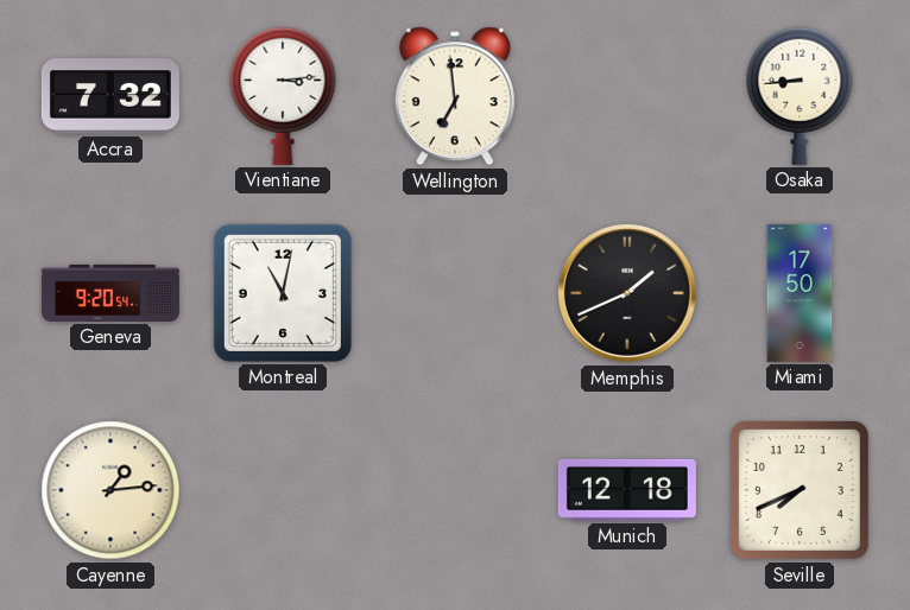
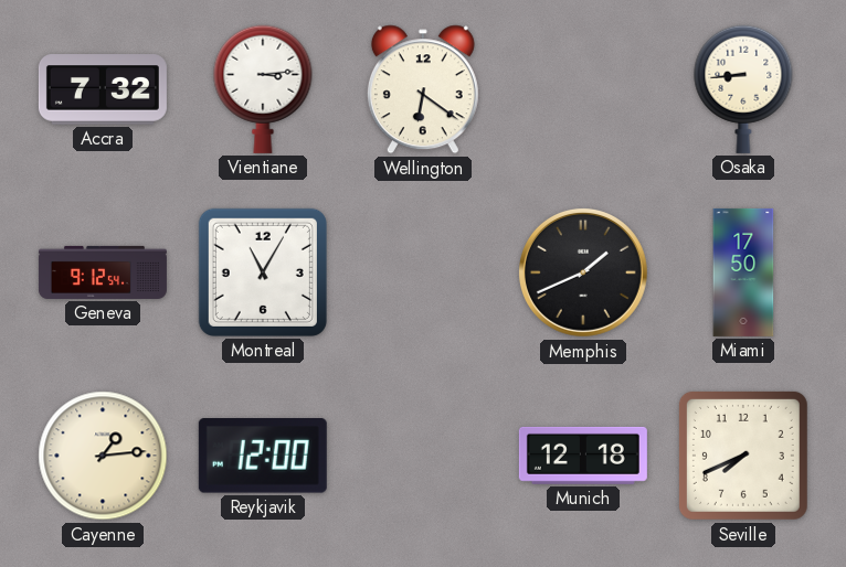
Wellington: 6:59 -> 6:21
Geneva: 9:20 -> 9:12
Montreal: 11:02 -> 11:05
Reykjavik: none -> 12:00
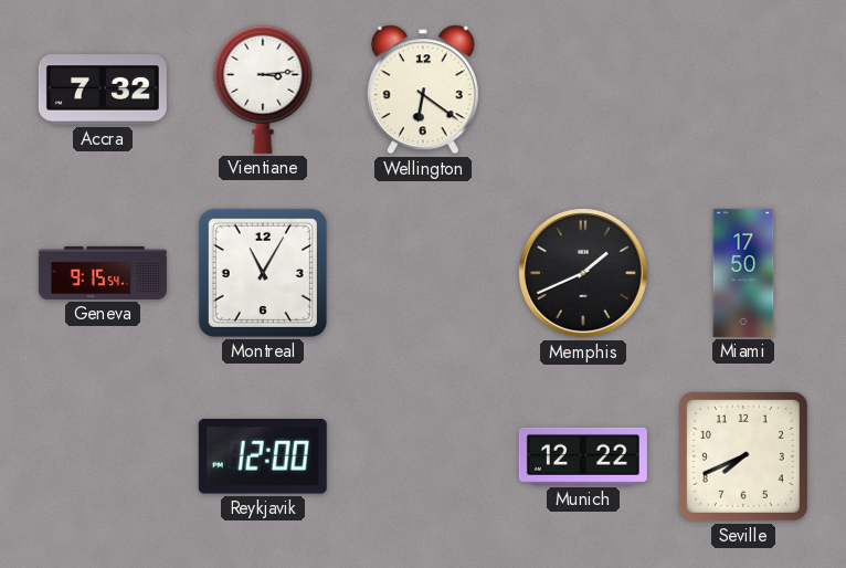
Osaka: 8:44 -> none
Geneva: 9:12 -> 9:15
Cayenne: 1:14 -> none
Munich: 12:18 -> 12:22
